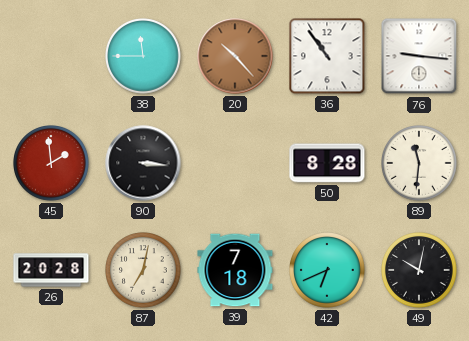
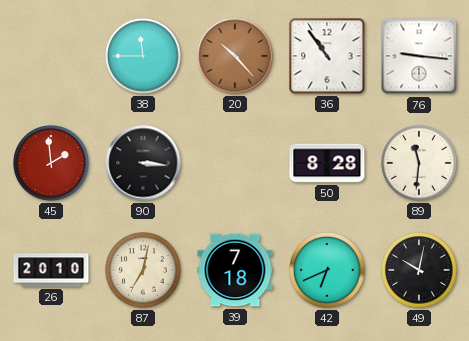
26: 20:28 -> 20:10
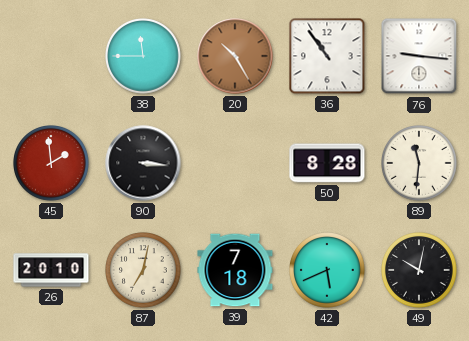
20: 10:23 -> 10:25
42: 6:41 -> 5:41
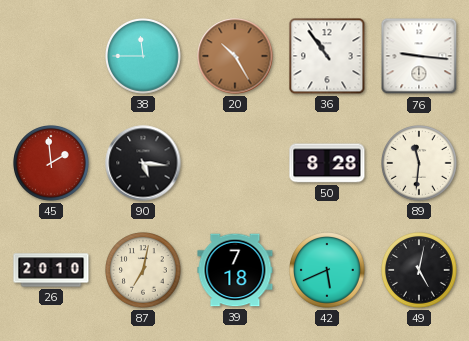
90: 3:16 -> 5:16
49: 10:02 -> 5:02
